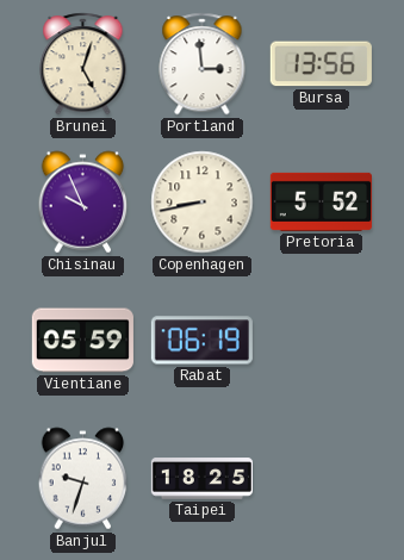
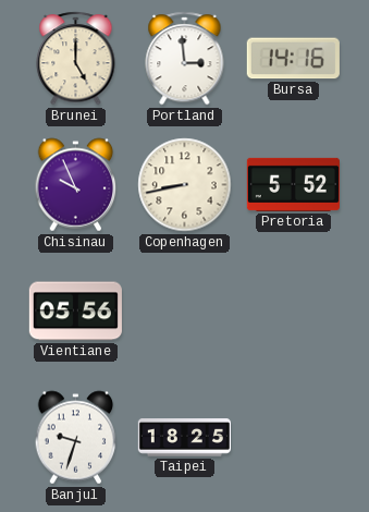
Brunei: 5:03 -> 5:00
Bursa: 13:56 -> 14:16
Vientiane: 05:59 -> 05:56
Rabat: 06:19 -> none
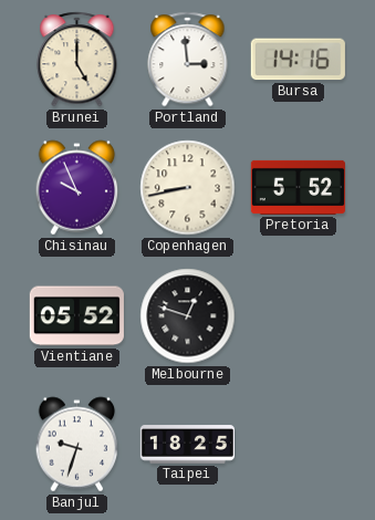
Vientiane: 05:56 -> 05:52
Melbourne: none -> 12:48
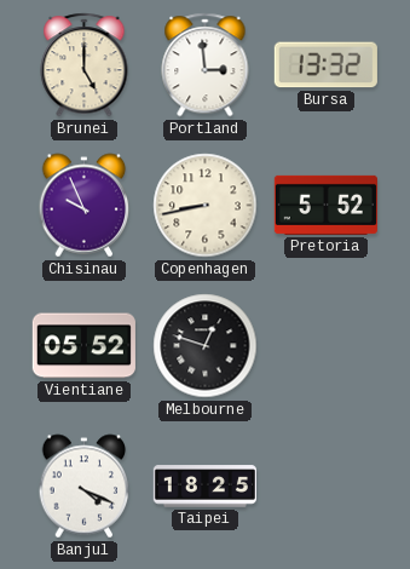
Bursa: 14:16 -> 13:32
Banjul: 9:33 -> 4:19
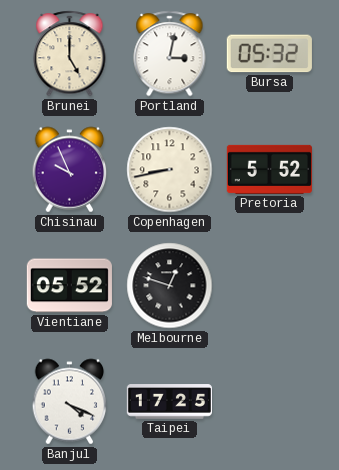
Portland: 2:59 -> 3:02
Bursa: 13:32 -> 05:32
Taipei: 18:25 -> 17:25
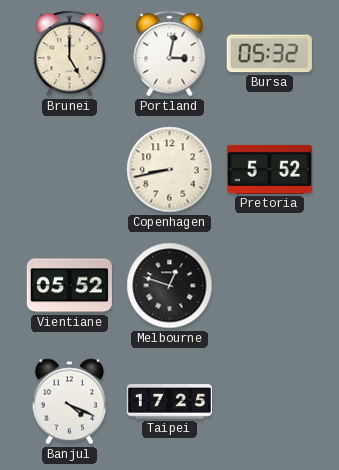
Chisinau: 9:56 -> none
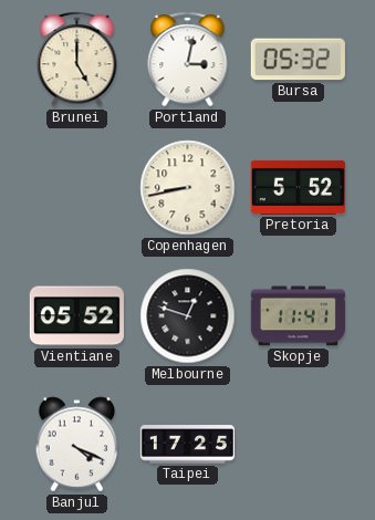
Skopje: none -> 11:41
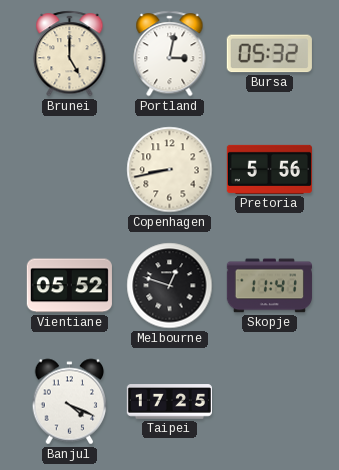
Pretoria: 5:52 -> 5:56
